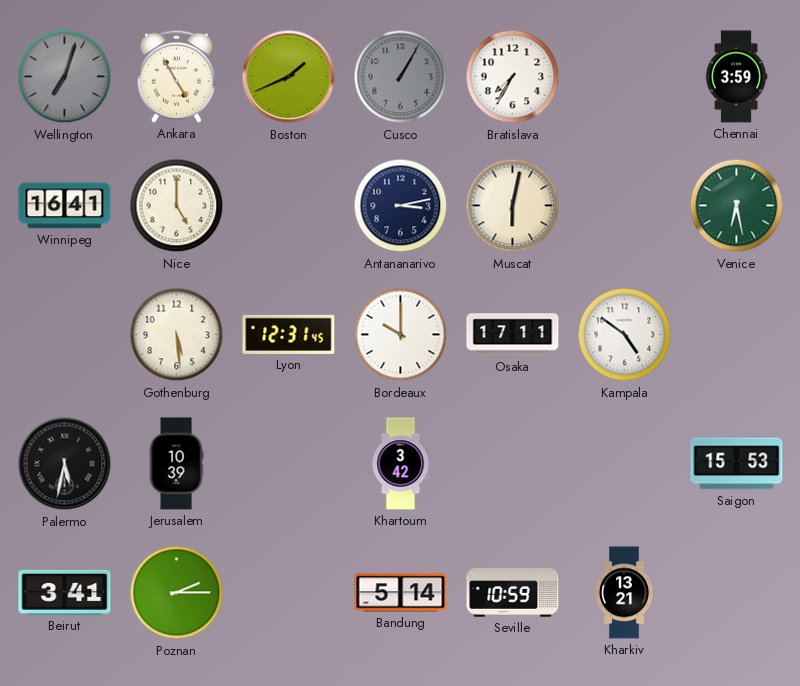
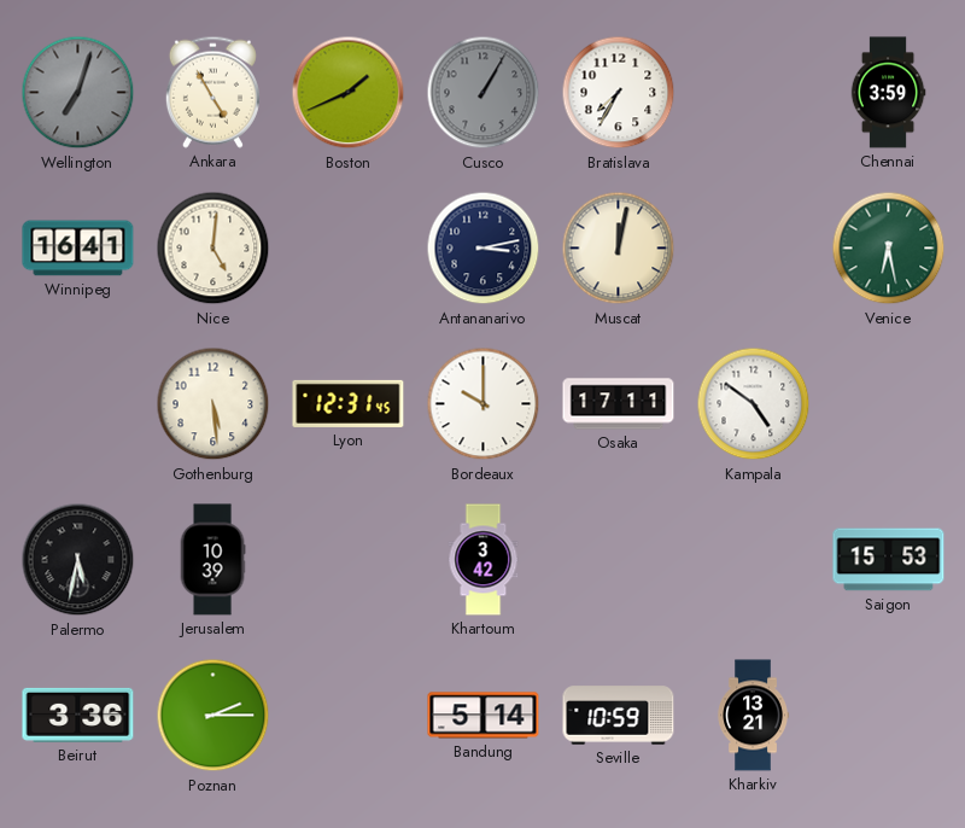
Nice: 5:00 -> 5:01
Muscat: 6:02 -> 12:02
Beirut: 3:41 -> 3:36
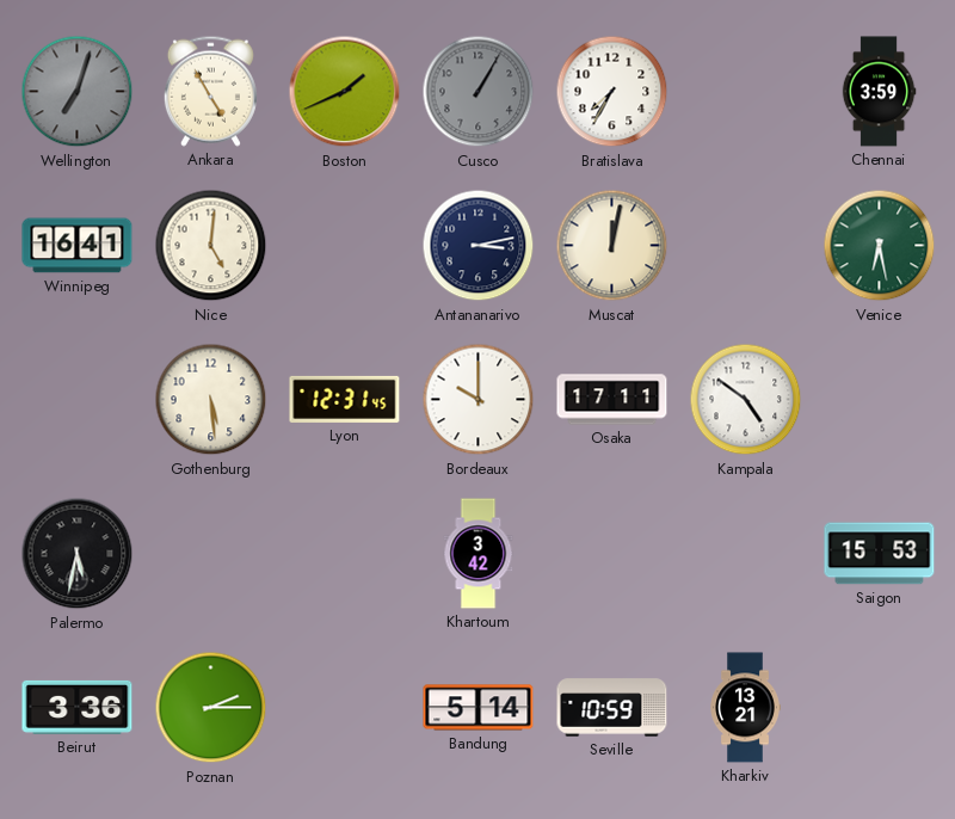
Jerusalem: 10:39 -> none
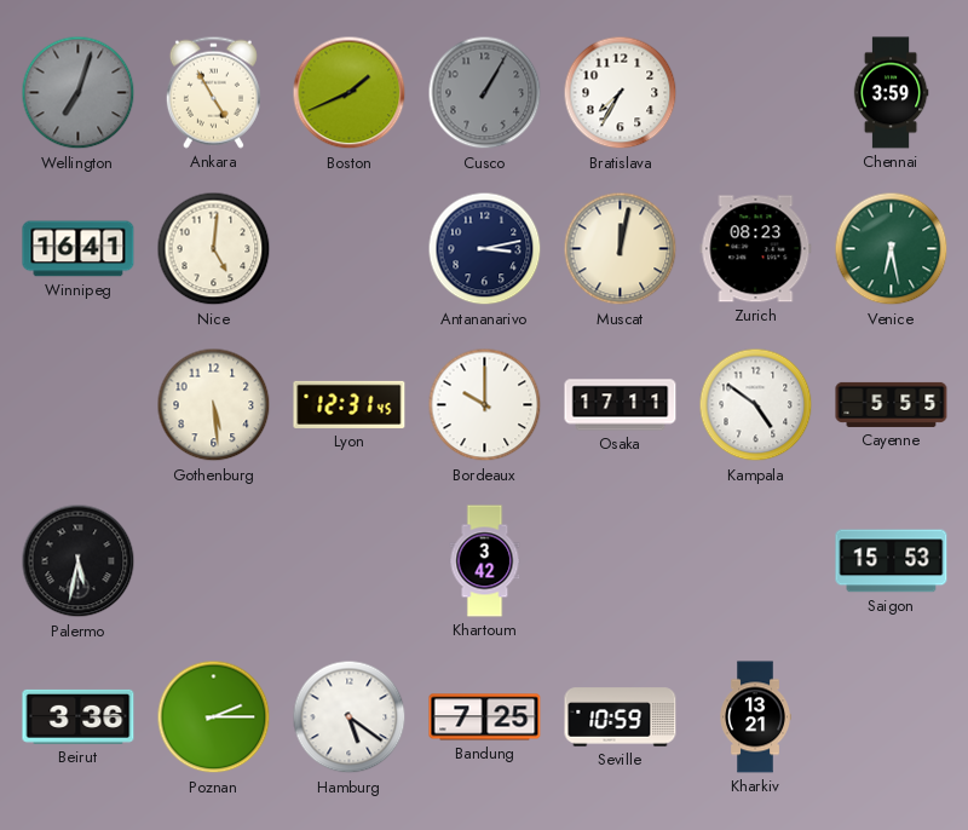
Zurich: none -> 08:23
Cayenne: none -> 5:55
Hamburg: none -> 5:21
Bandung: 5:14 -> 7:25
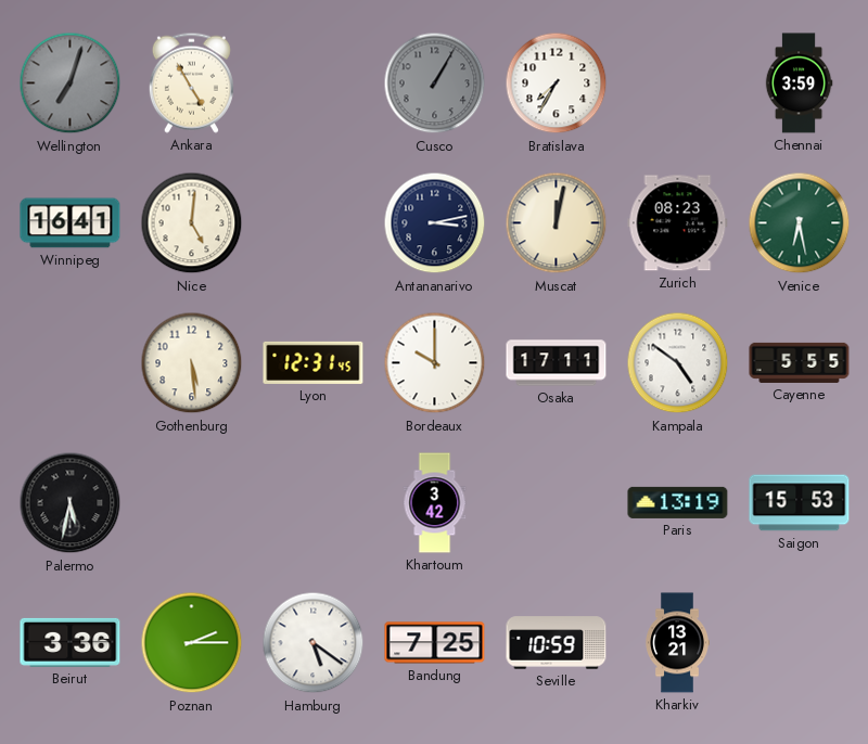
Boston: 1:41 -> none
Paris: none -> 13:19
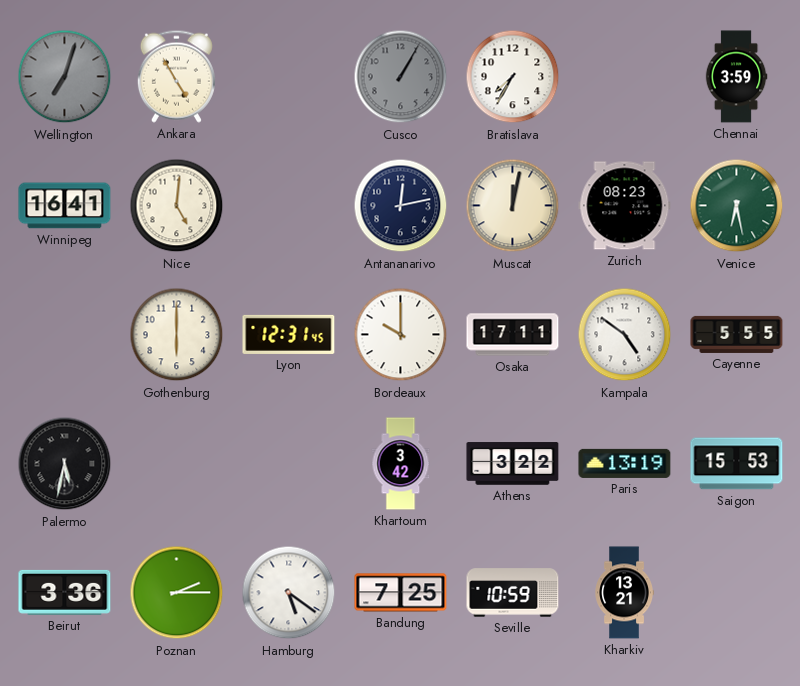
Antananarivo: 3:13 -> 12:13
Gothenburg: 5:29 -> 6:00
Athens: none -> 3:22
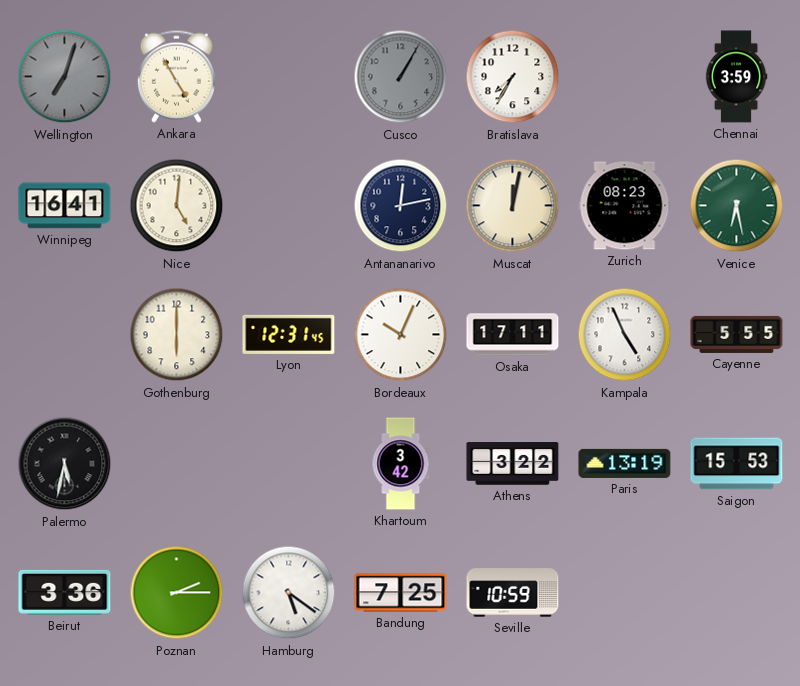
Bordeaux: 10:00 -> 10:04
Kampala: 4:51 -> 4:56
Kharkiv: 13:21 -> none
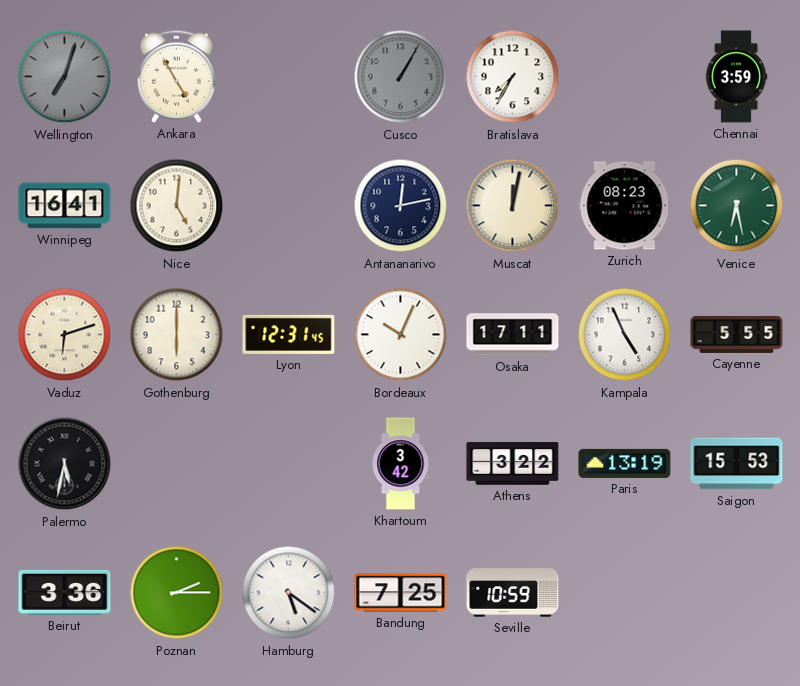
Vaduz: none -> 6:12
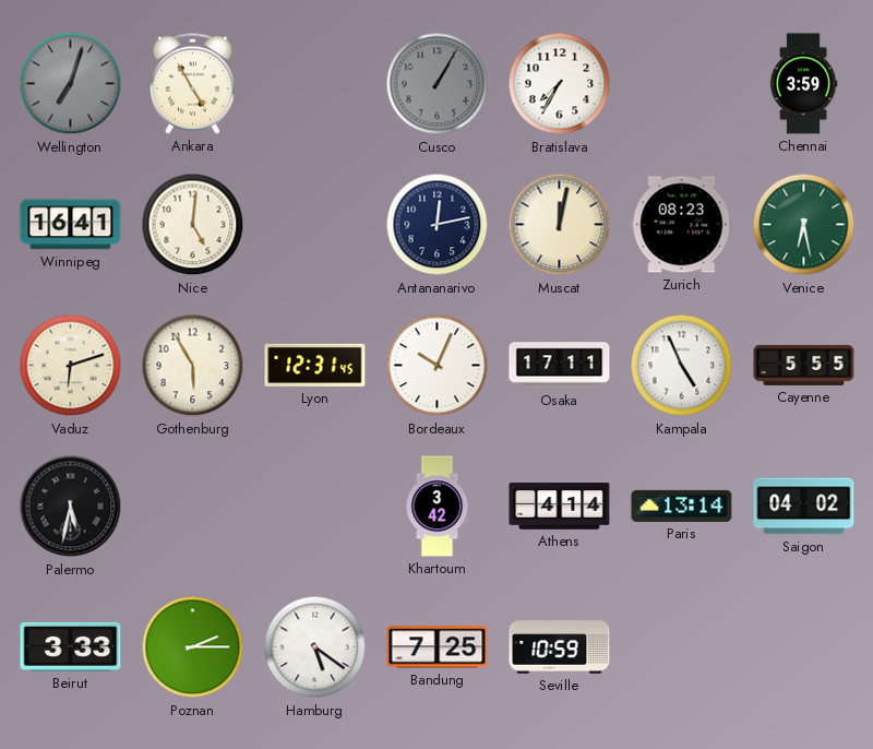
Gothenburg: 6:00 -> 5:55
Athens: 3:22 -> 4:14
Paris: 13:19 -> 13:14
Saigon: 15:53 -> 04:02
Beirut: 3:36 -> 3:33
